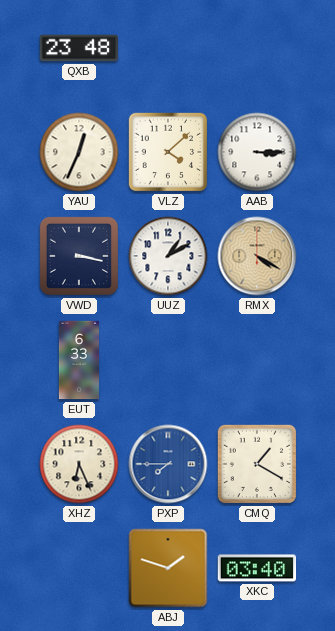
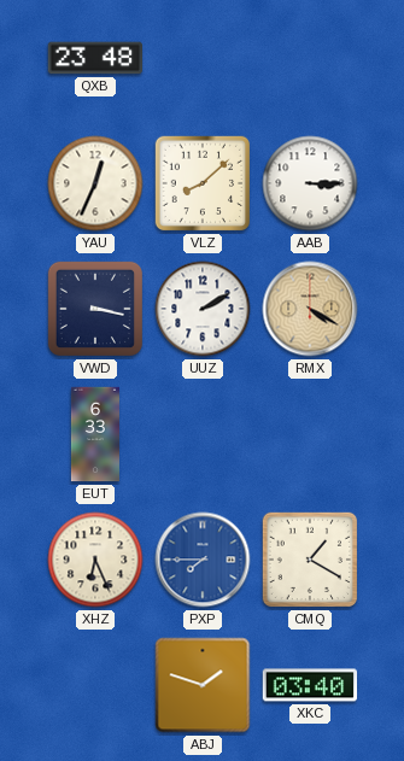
VLZ: 4:08 -> 8:08
UUZ: 1:10 -> 2:10
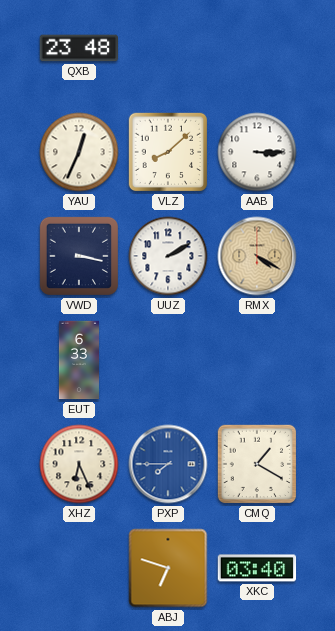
ABJ: 1:48 -> 6:48
